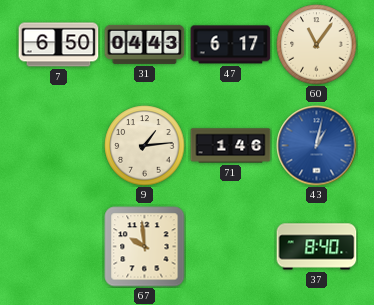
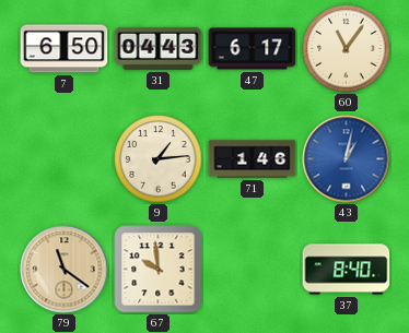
79: none -> 11:21
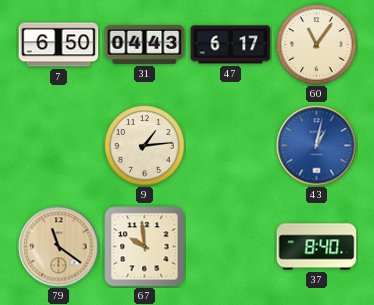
71: 1:46 -> none
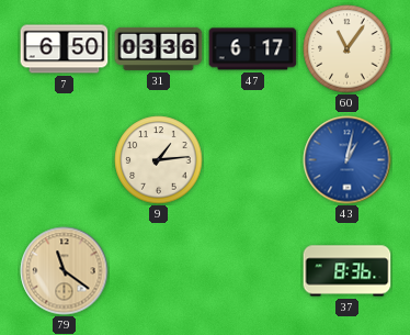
31: 04:43 -> 03:36
67: 9:59 -> none
37: 8:40 -> 8:36
